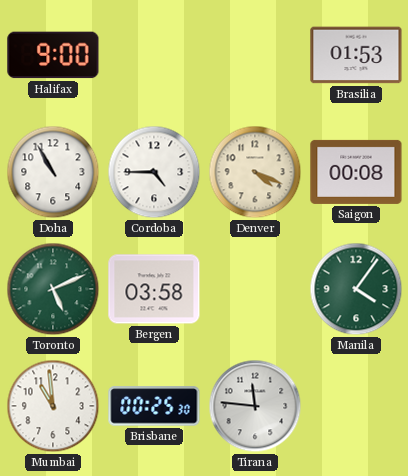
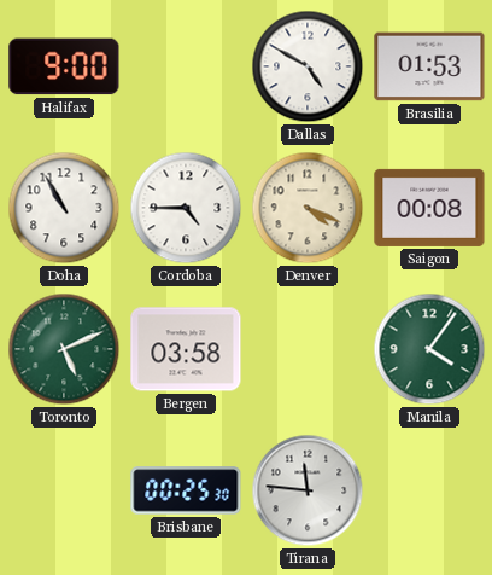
Dallas: none -> 4:50
Mumbai: 10:59 -> none
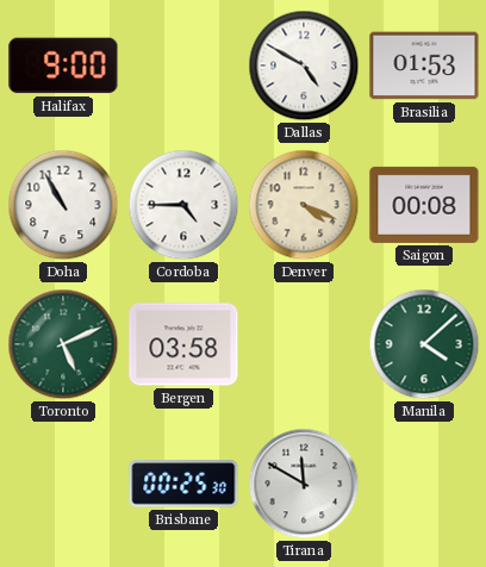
Manila: 4:06 -> 4:08
Tirana: 11:46 -> 11:50
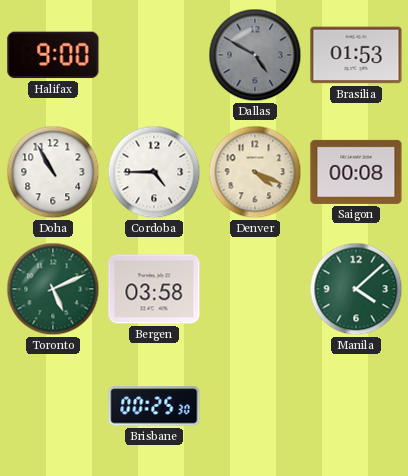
Dallas dial: white -> grey
Tirana: 11:50 -> none
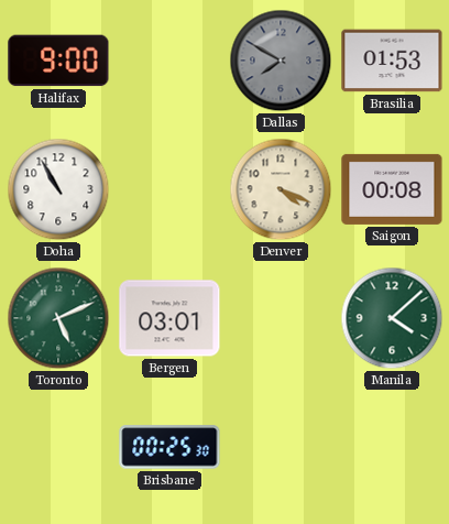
Dallas: 4:50 -> 7:50
Cordoba: 4:45 -> none
Bergen: 03:58 -> 03:01
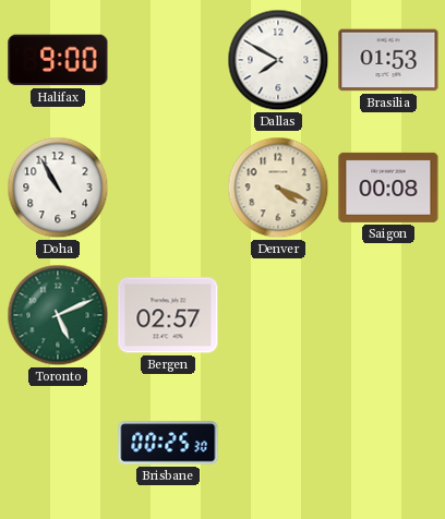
Dallas dial: grey -> white
Bergen: 03:01 -> 02:57
Manila: 4:08 -> none
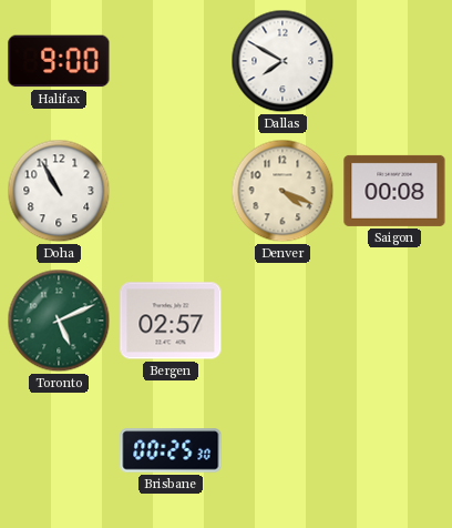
Brasilia: 01:53 -> none
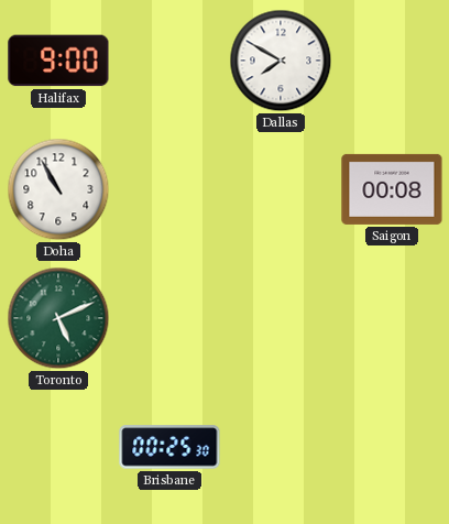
Denver: 4:19 -> none
Bergen: 02:57 -> none
